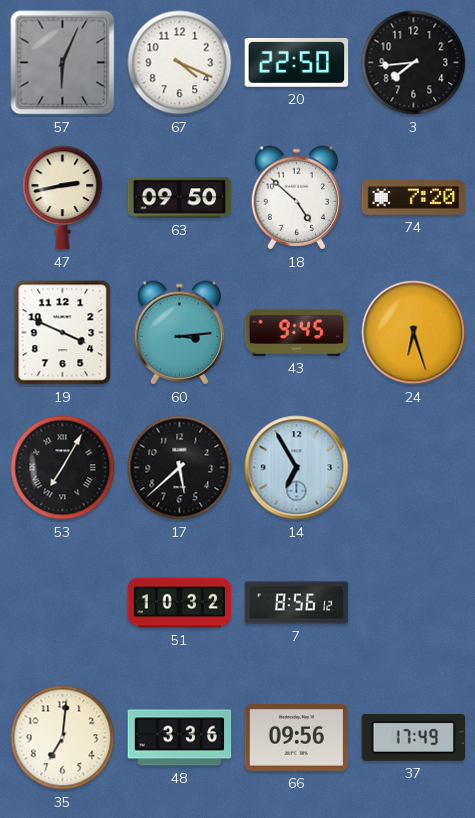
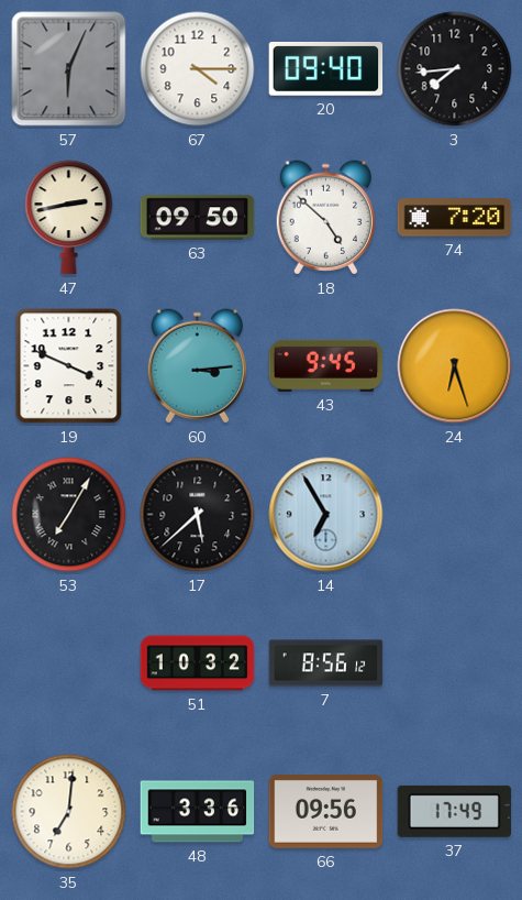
67: 4:19 -> 4:15
20: 22:50 -> 09:40
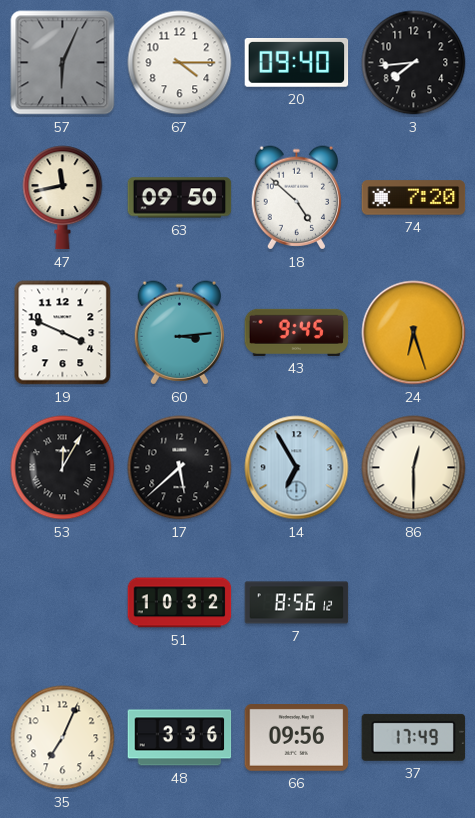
47: 2:43 -> 11:43
53: 7:05 -> 12:05
86: none -> 12:30
35: 7:01 -> 7:04
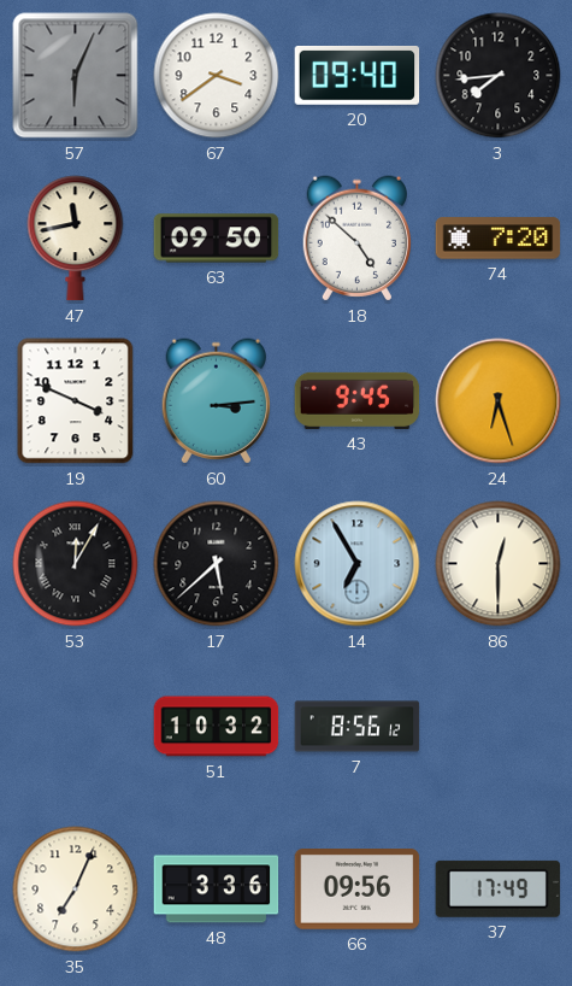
67: 4:15 -> 3:39
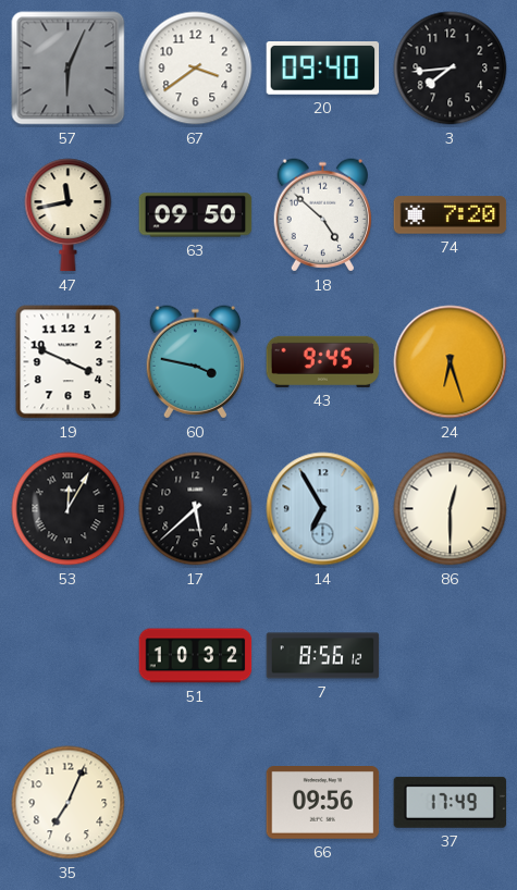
60: 3:14 -> 3:47
48: 3:36 -> none
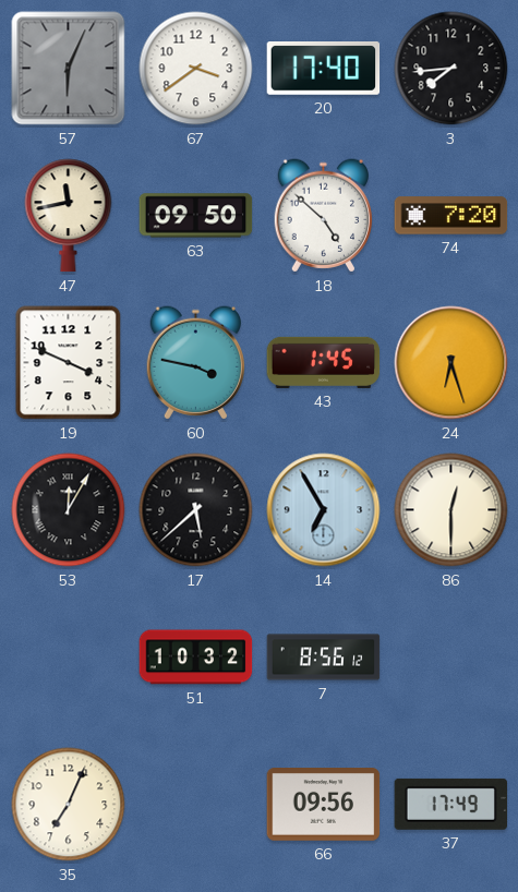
20: 09:40 -> 17:40
43: 9:45 -> 1:45
